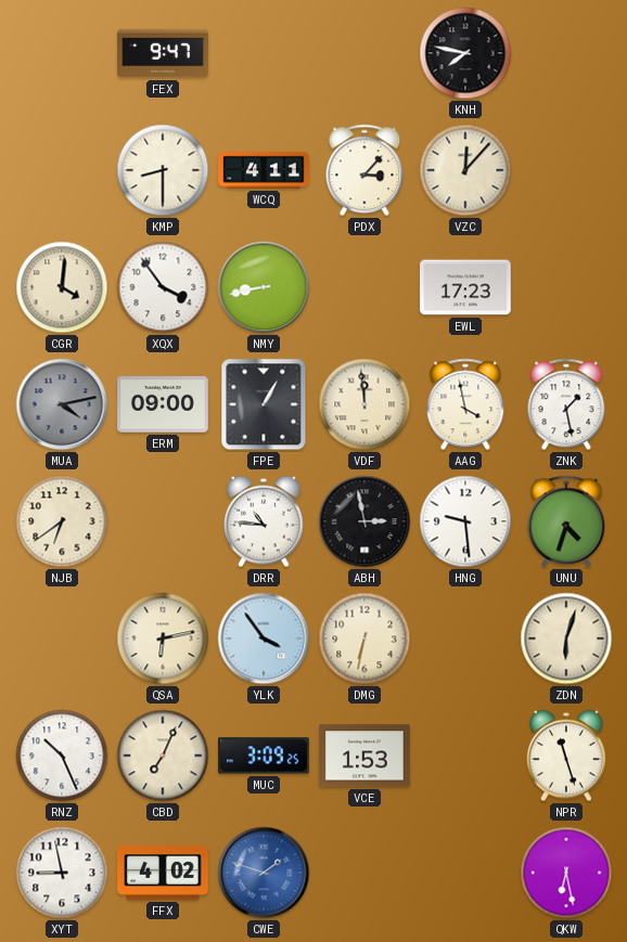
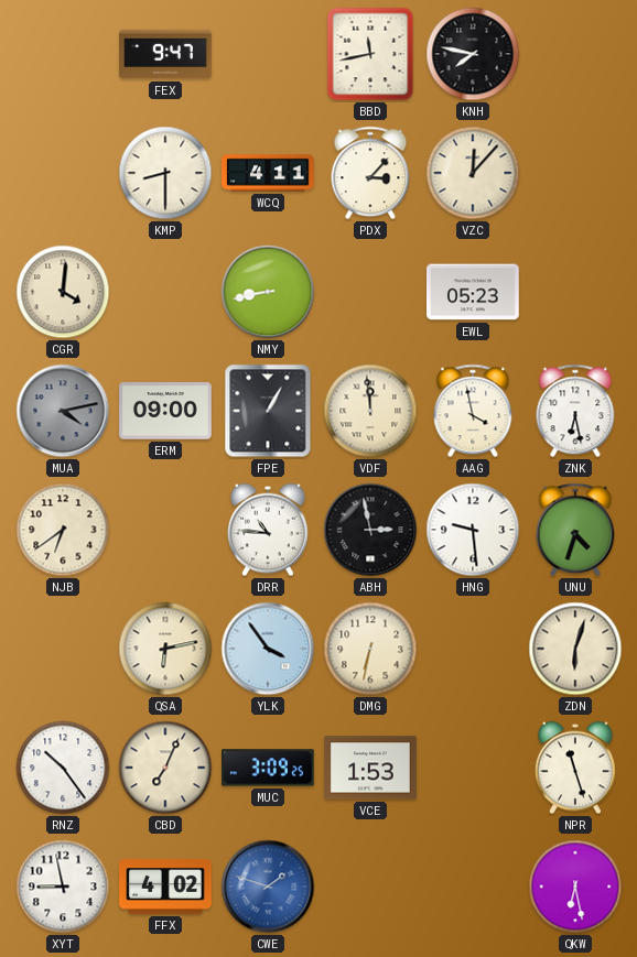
BBD: none -> 11:43
XQX: 3:54 -> none
EWL: 17:23 -> 05:23
ZNK: 1:28 -> 6:28
RNZ: 10:26 -> 10:24
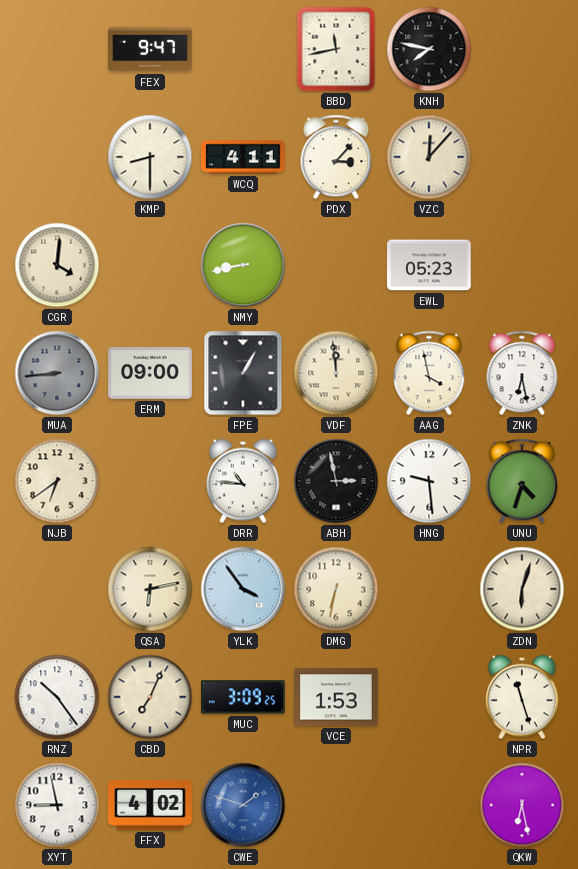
MUA: 4:13 -> 8:44
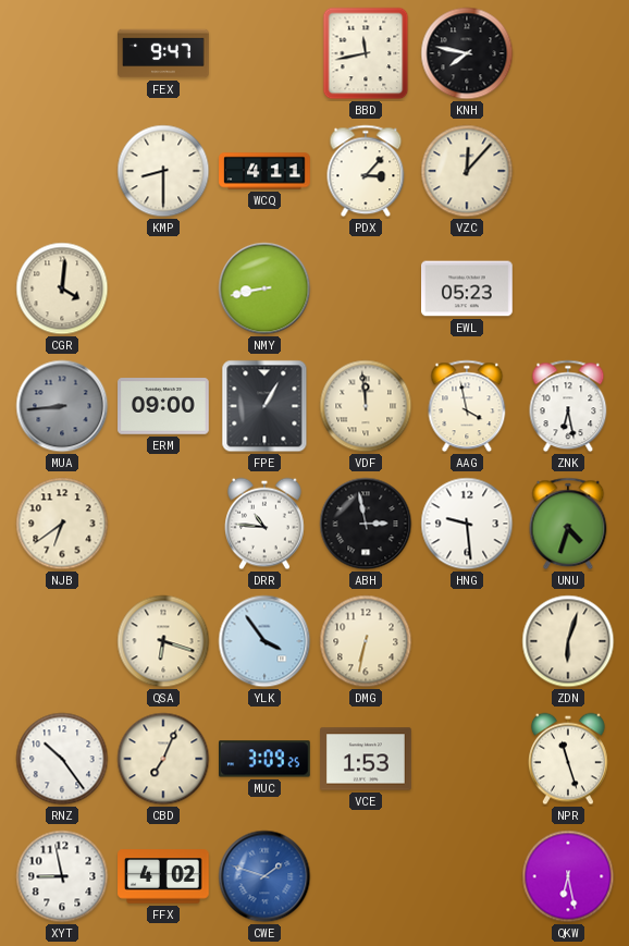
QSA: 6:13 -> 6:18
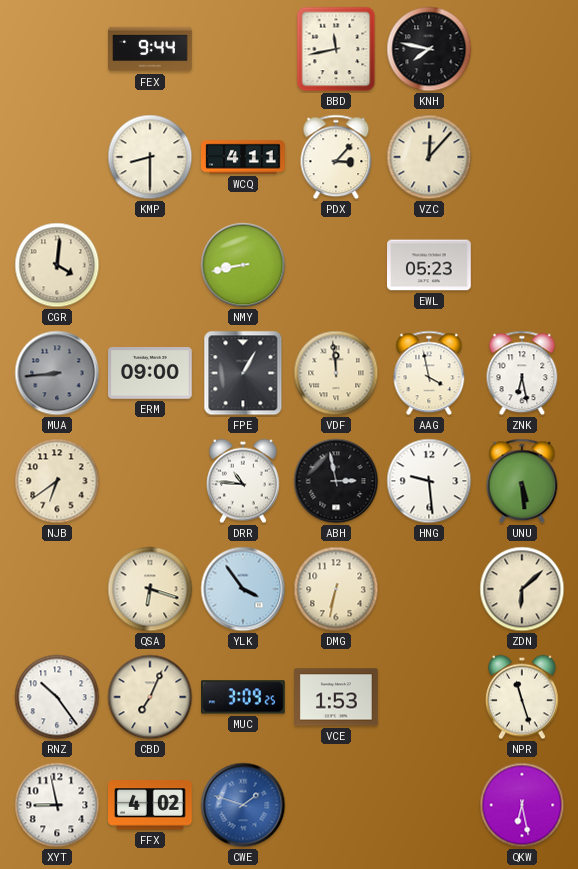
FEX: 9:47 -> 9:44
UNU: 4:33 -> 5:29
ZDN: 6:03 -> 6:08
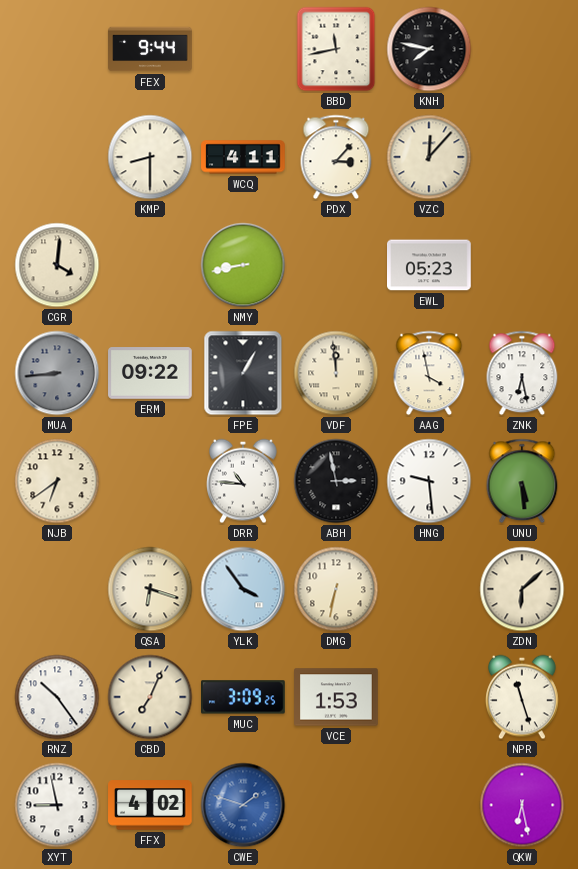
ERM: 09:00 -> 09:22
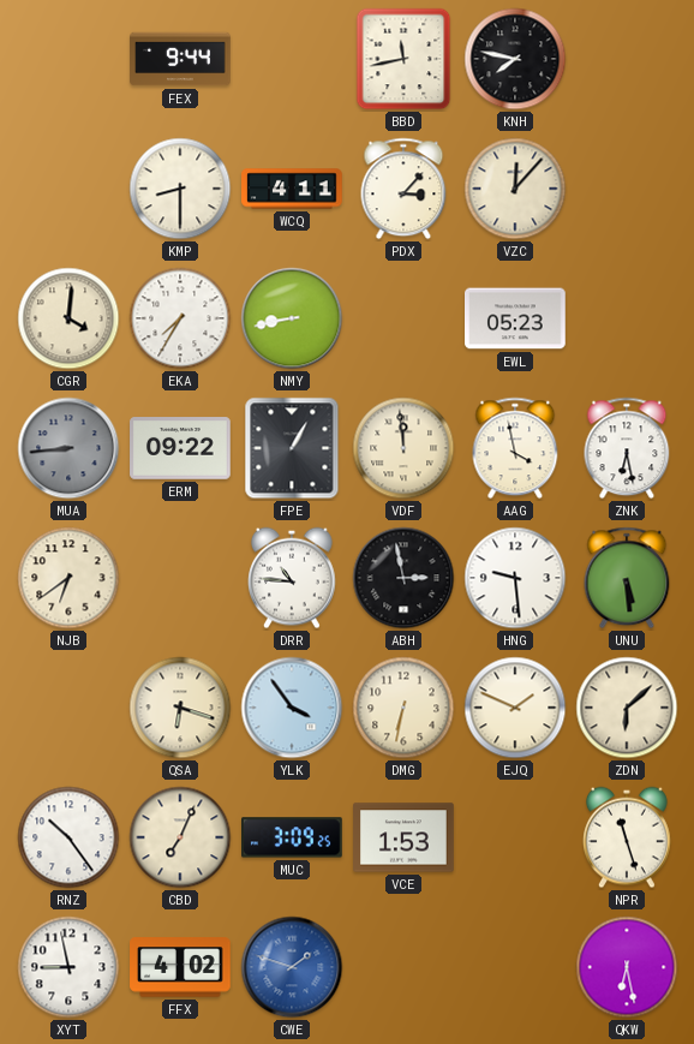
EKA: none -> 7:35
EJQ: none -> 1:49
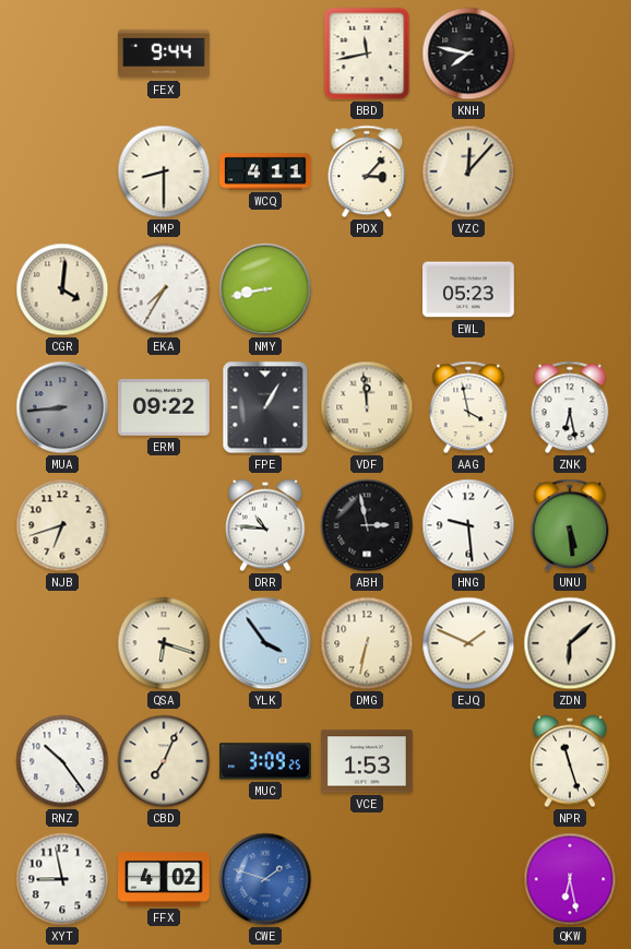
NJB: 6:39 -> 6:42
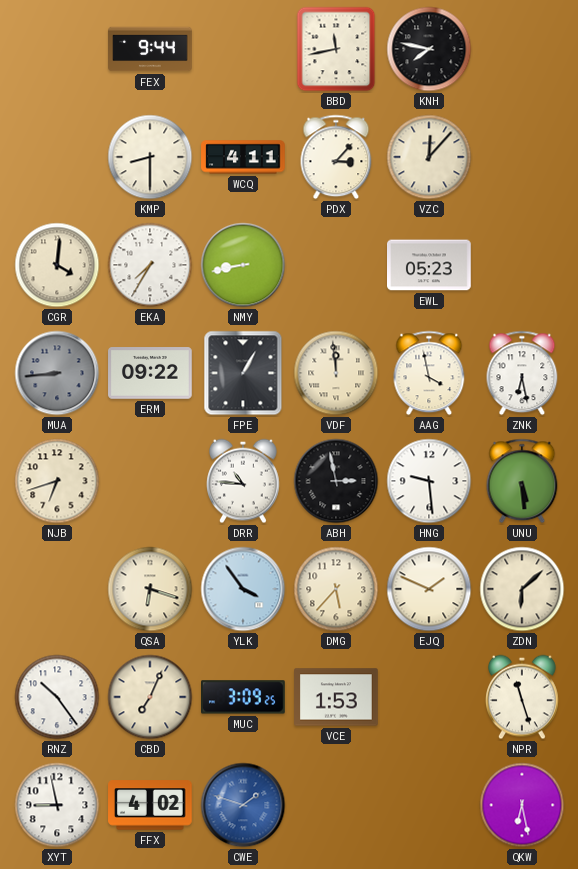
DMG: 6:32 -> 5:37
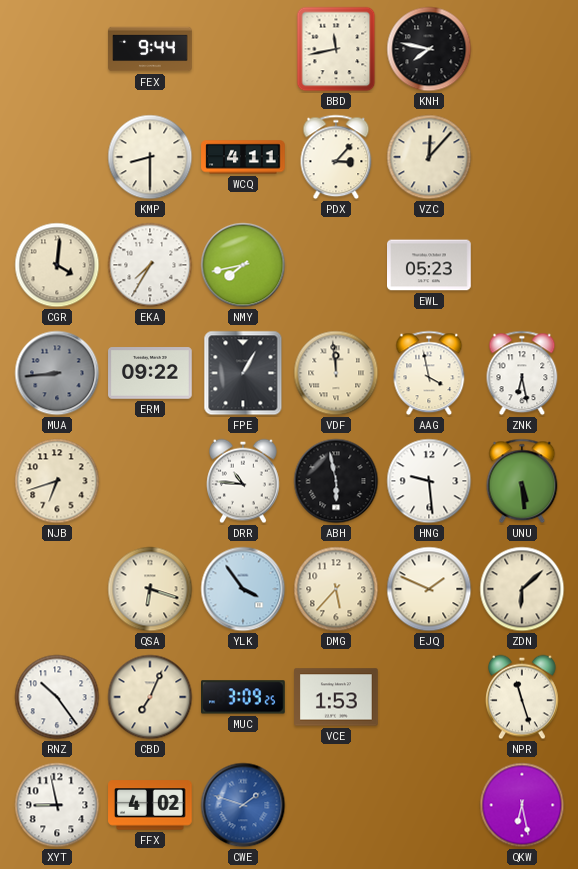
NMY: 8:43 -> 7:43
ABH: 2:58 -> 5:58
